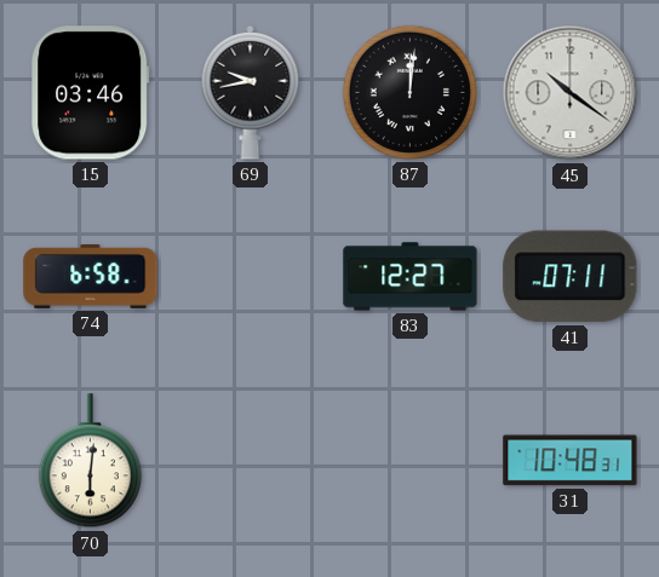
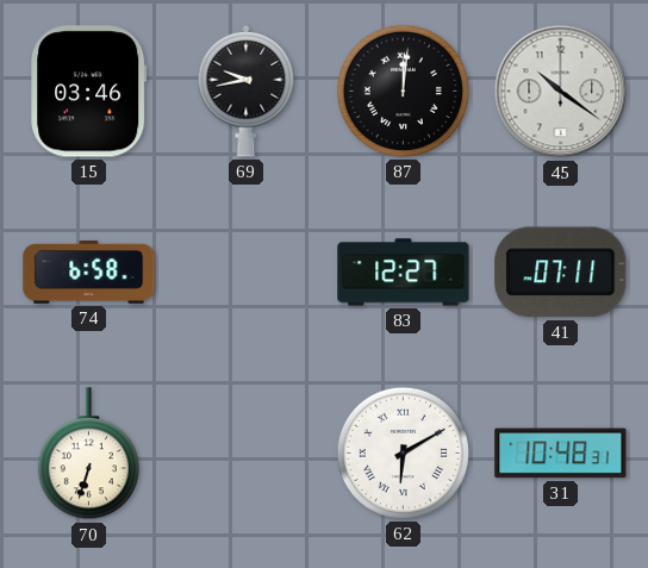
70: 6:01 -> 6:33
62: none -> 6:10
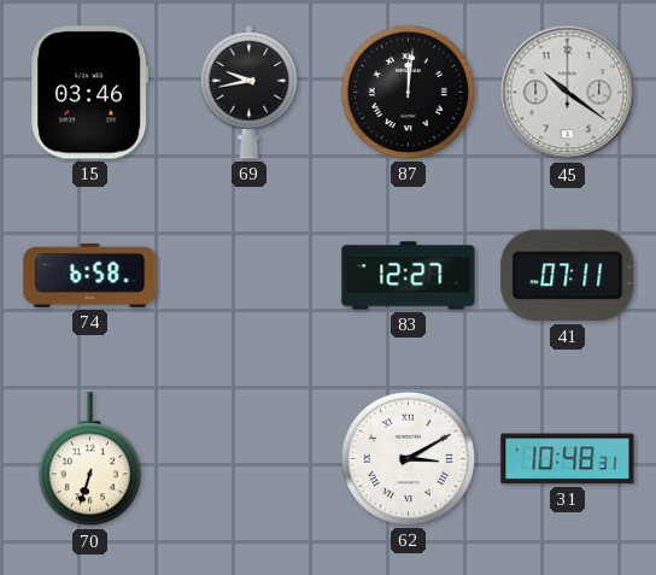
62: 6:10 -> 3:10
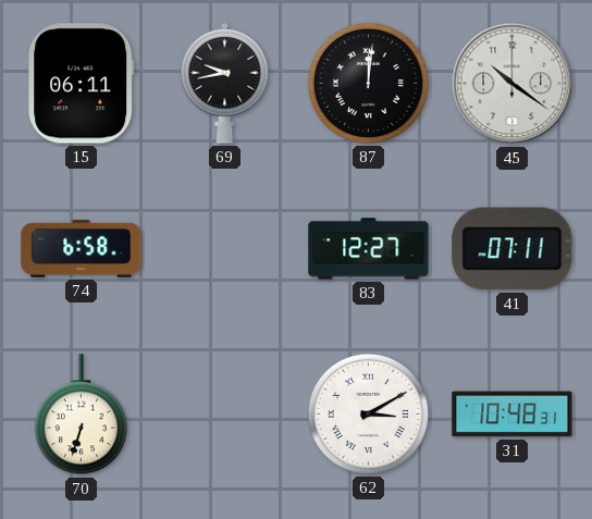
15: 03:46 -> 06:11
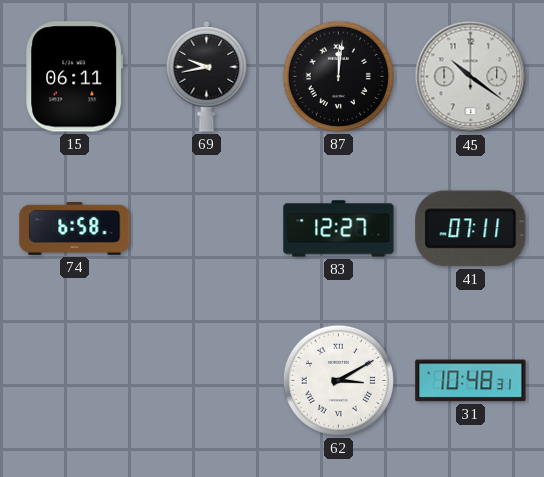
70: 6:33 -> none
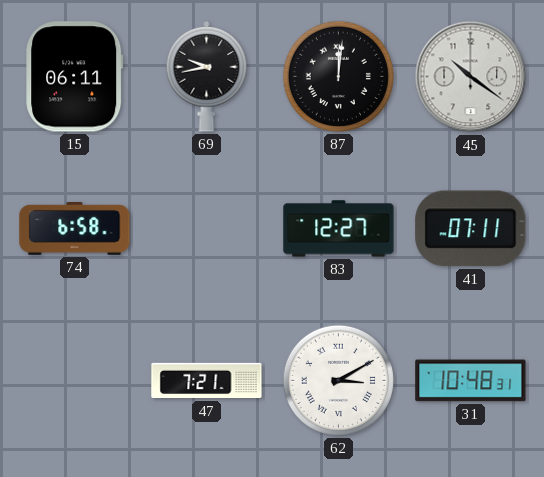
47: none -> 7:21
